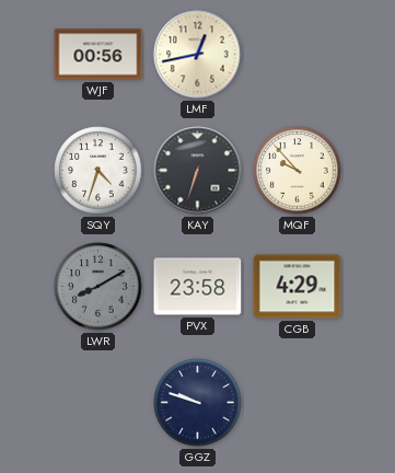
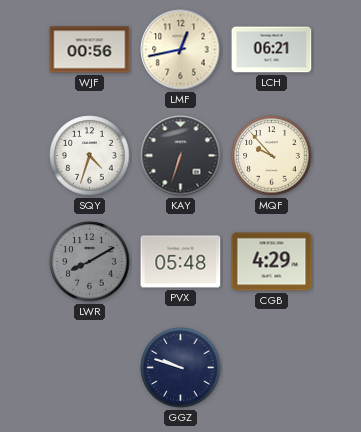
LCH: none -> 06:21
PVX: 23:58 -> 05:48
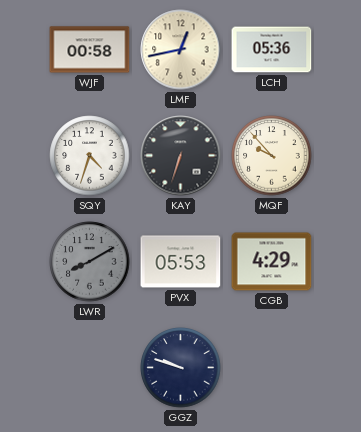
WJF: 00:56 -> 00:58
LCH: 06:21 -> 05:36
PVX: 05:48 -> 05:53
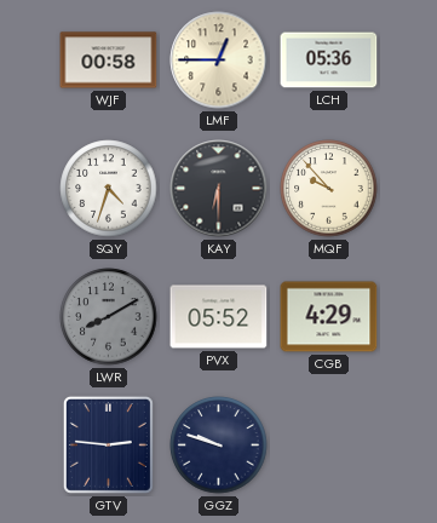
LMF: 12:43 -> 12:45
KAY: 6:33 -> 6:30
PVX: 05:53 -> 05:52
GTV: none -> 2:46
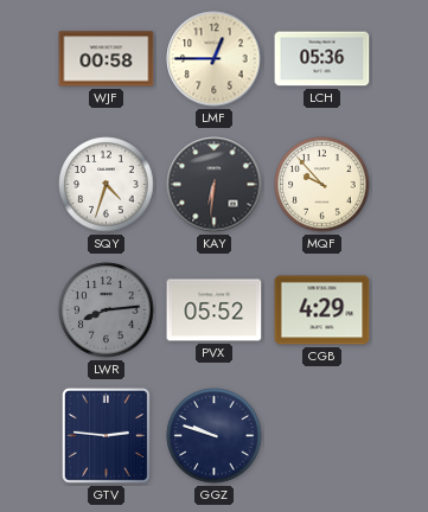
KAY: 6:30 -> 6:31
LWR: 8:10 -> 8:14
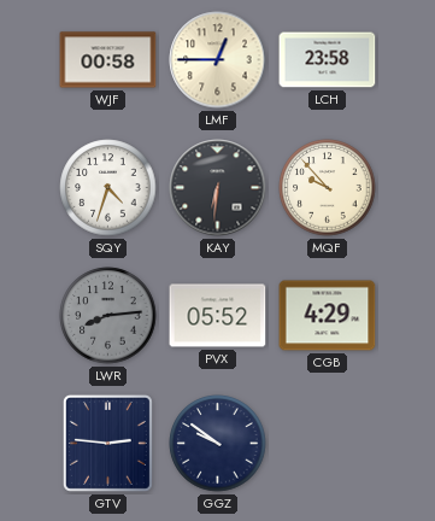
LCH: 05:36 -> 23:58
GGZ: 9:48 -> 9:51
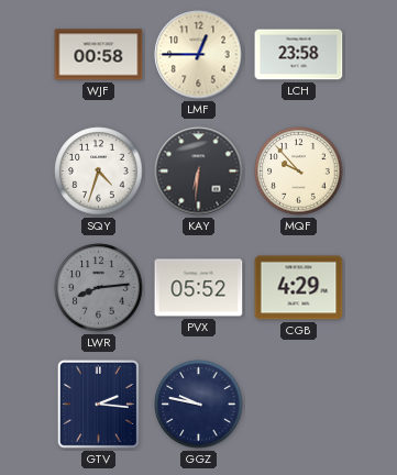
GTV: 2:46 -> 2:16
GGZ: 9:51 -> 9:47
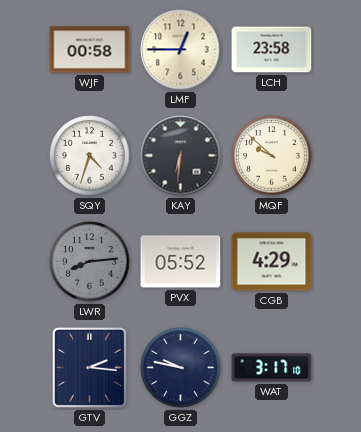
MQF: 9:53 -> 9:52
WAT: none -> 3:17
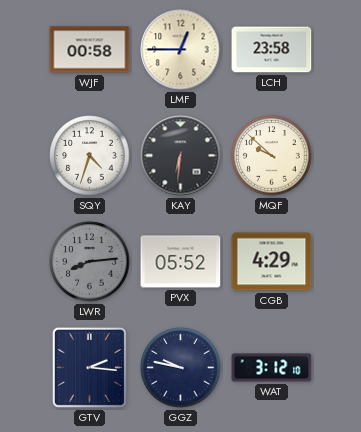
WAT: 3:17 -> 3:12
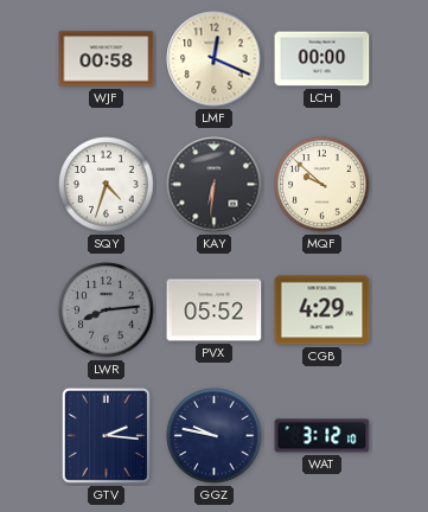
LMF: 12:45 -> 12:19
LCH: 23:58 -> 00:00
